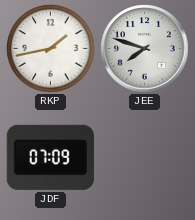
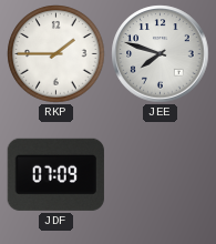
RKP: 1:43 -> 1:45
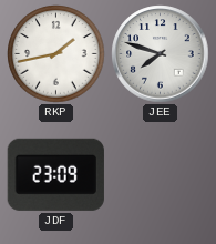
RKP: 1:45 -> 1:43
JDF: 07:09 -> 23:09
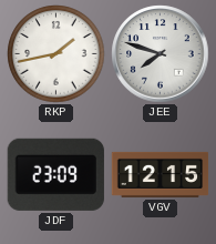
VGV: none -> 12:15
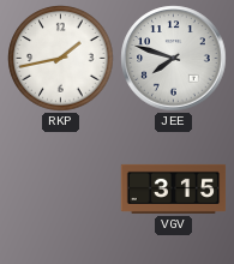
JDF: 23:09 -> none
VGV: 12:15 -> 3:15
